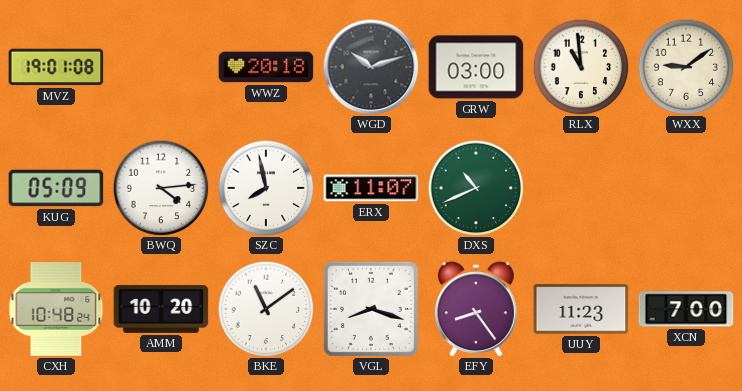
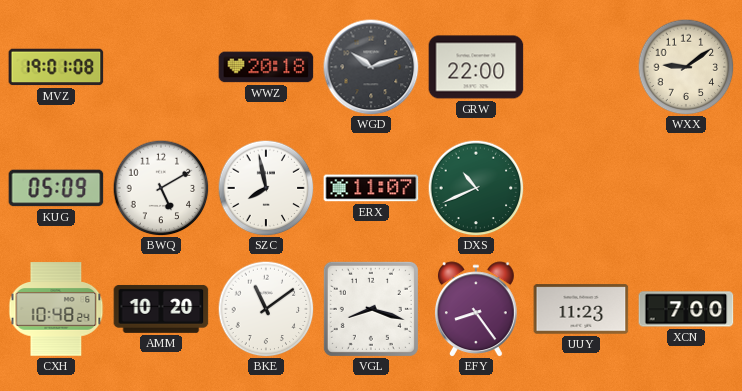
GRW: 03:00 -> 22:00
RLX: 10:59 -> none
BWQ: 4:14 -> 5:10
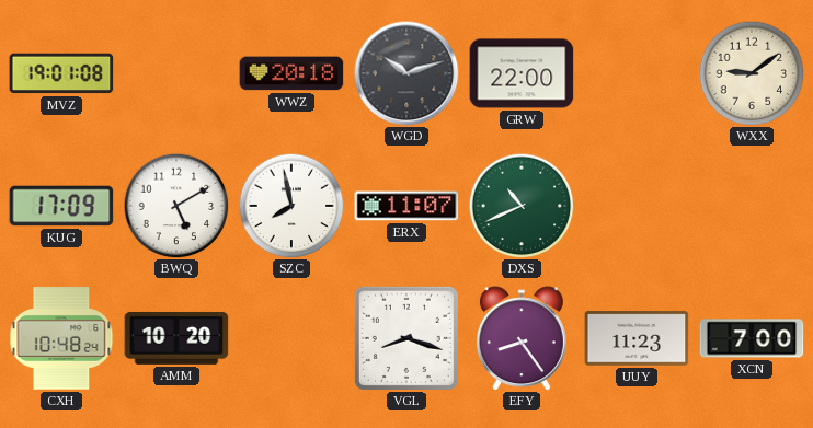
KUG: 05:09 -> 17:09
BKE: 11:09 -> none
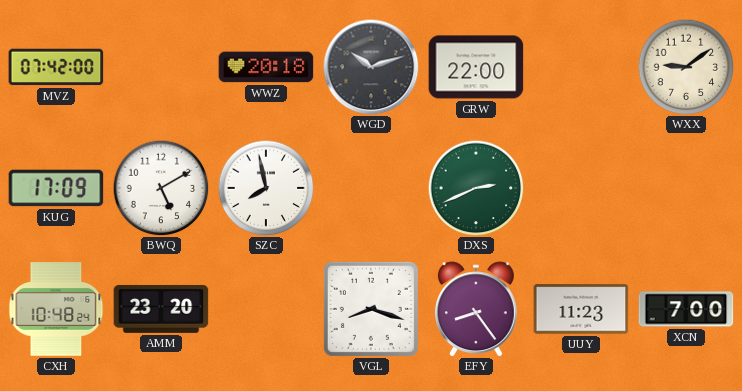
MVZ: 19:01 -> 07:42
ERX: 11:07 -> none
DXS: 10:41 -> 2:41
AMM: 10:20 -> 23:20
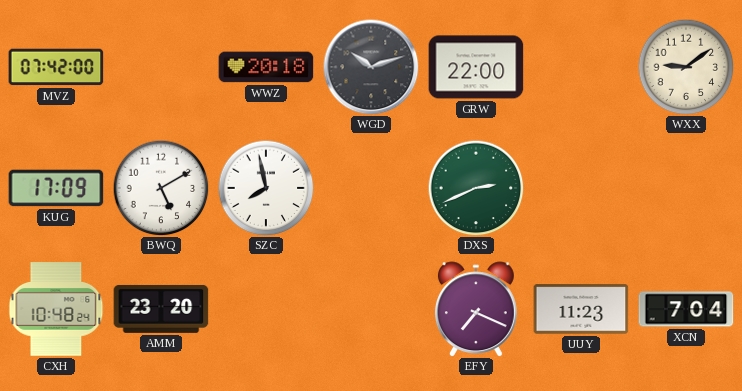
VGL: 8:18 -> none
EFY: 8:24 -> 7:19
XCN: 7:00 -> 7:04
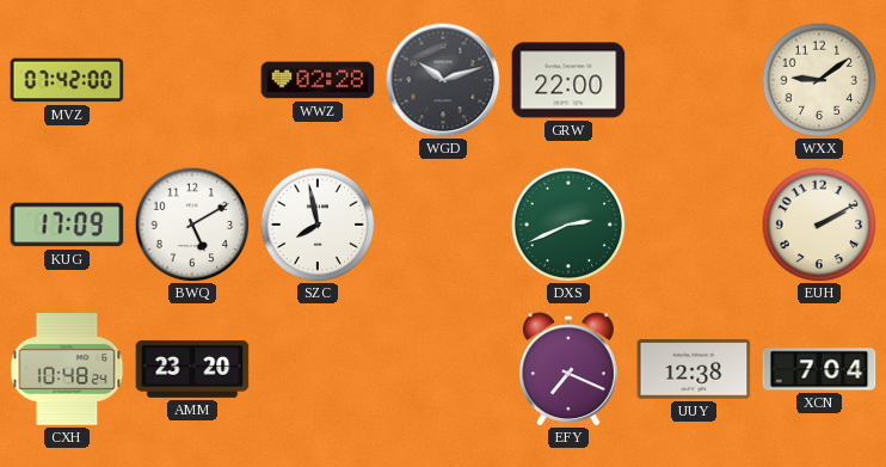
WWZ: 20:18 -> 02:28
EUH: none -> 2:10
UUY: 11:23 -> 12:38
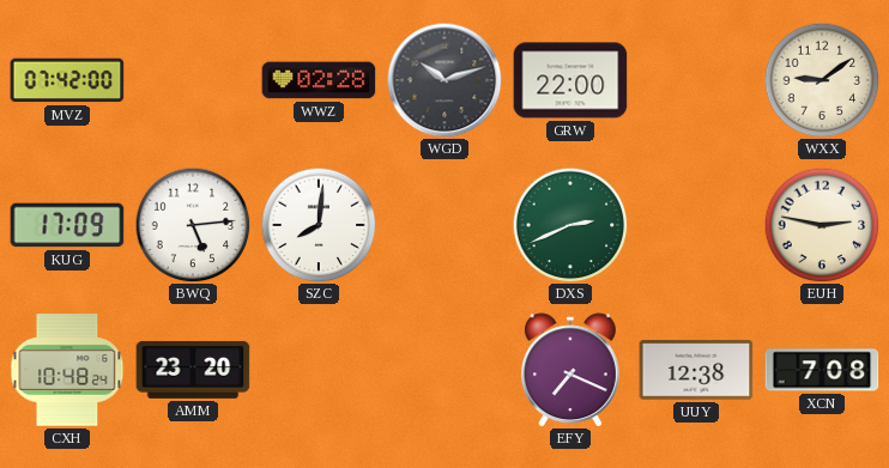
BWQ: 5:10 -> 5:14
SZC: 7:58 -> 8:01
EUH: 2:10 -> 2:47
XCN: 7:04 -> 7:08
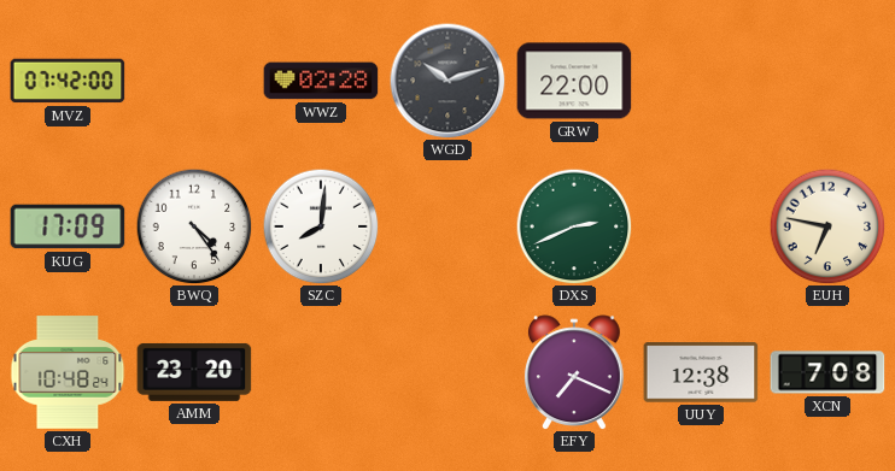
WXX: 9:09 -> none
BWQ: 5:14 -> 4:24
EUH: 2:47 -> 6:47
